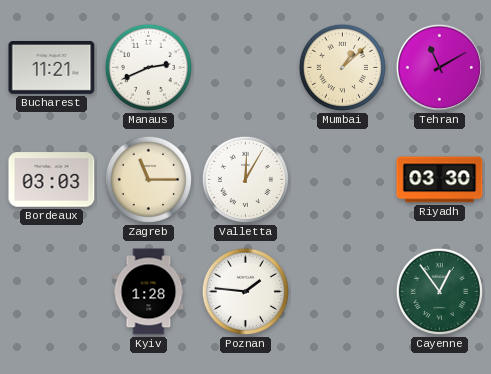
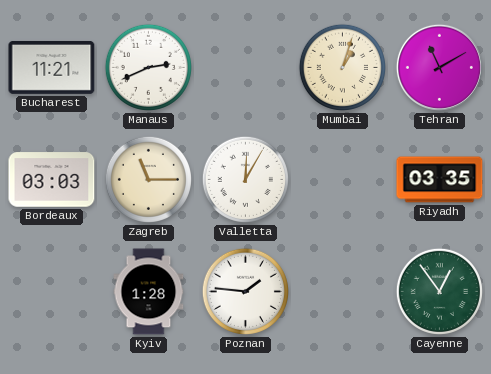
Mumbai: 1:08 -> 1:03
Riyadh: 03:30 -> 03:35
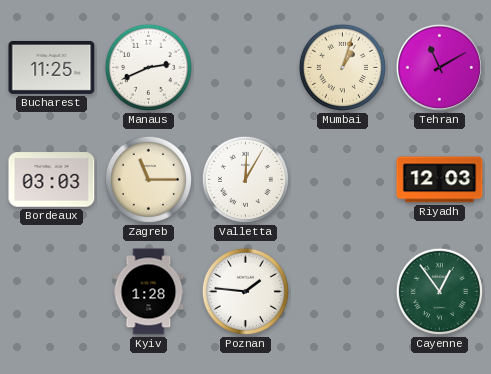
Bucharest: 11:21 -> 11:25
Riyadh: 03:35 -> 12:03
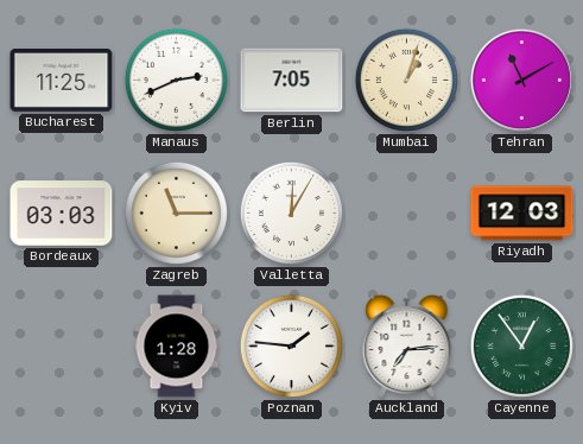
Berlin: none -> 7:05
Auckland: none -> 7:14
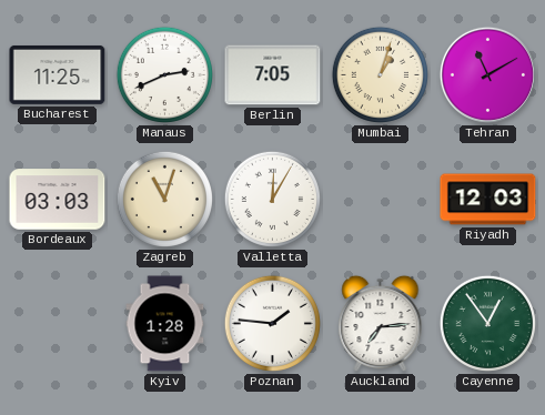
Zagreb: 11:15 -> 11:03
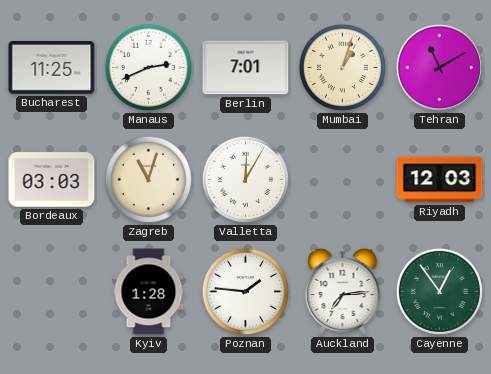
Berlin: 7:05 -> 7:01
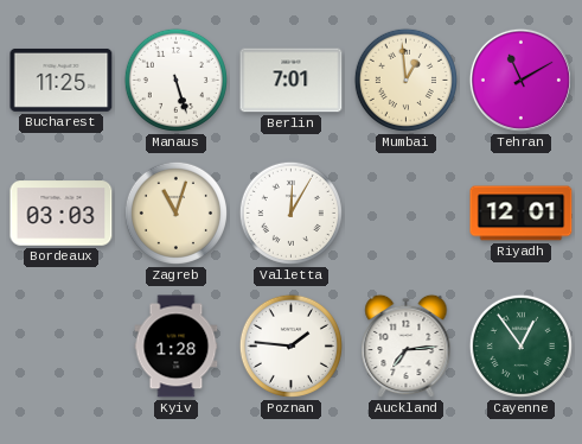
Manaus: 2:41 -> 5:27
Mumbai: 1:03 -> 12:59
Riyadh: 12:03 -> 12:01
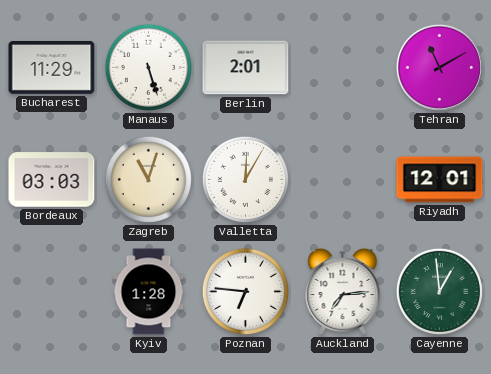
Bucharest: 11:25 -> 11:29
Berlin: 7:01 -> 2:01
Mumbai: 12:59 -> none
Poznan: 1:46 -> 6:46
Cayenne: 12:54 -> 12:59
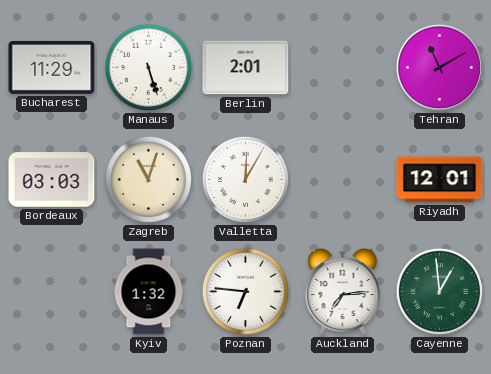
Kyiv: 1:28 -> 1:32
